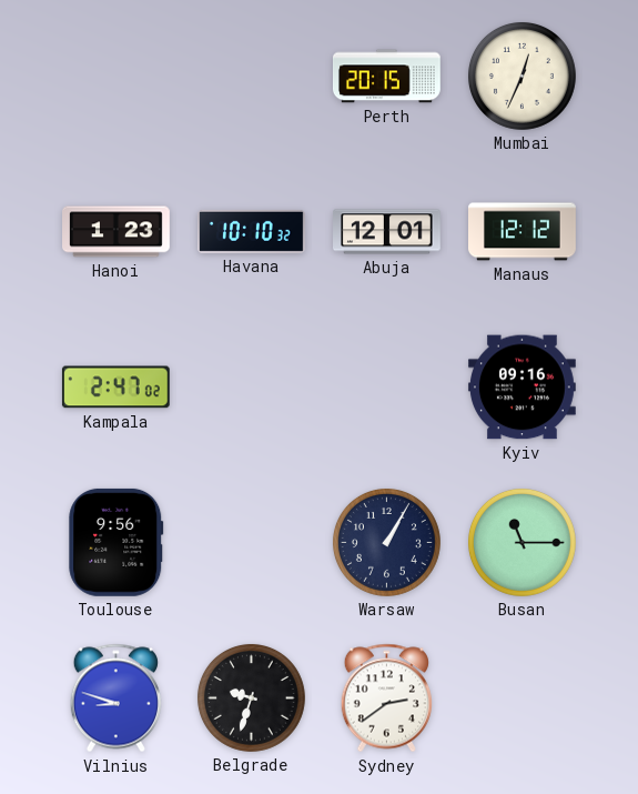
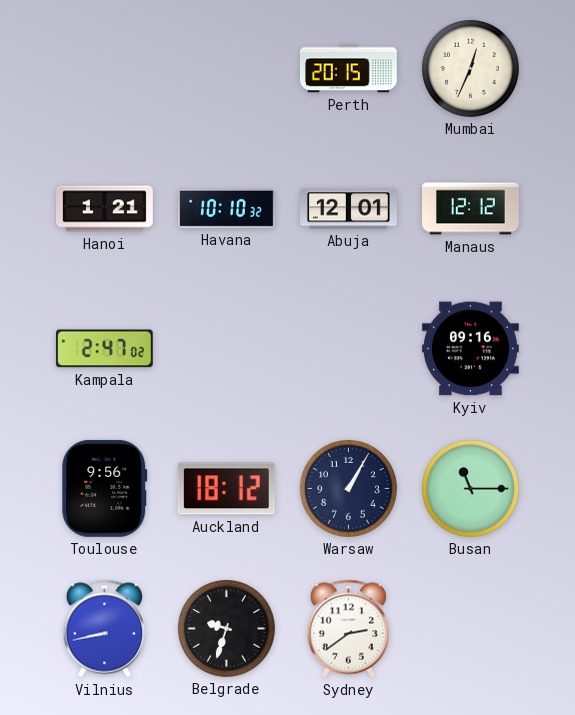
Hanoi: 1:23 -> 1:21
Auckland: none -> 18:12
Vilnius: 8:48 -> 8:43
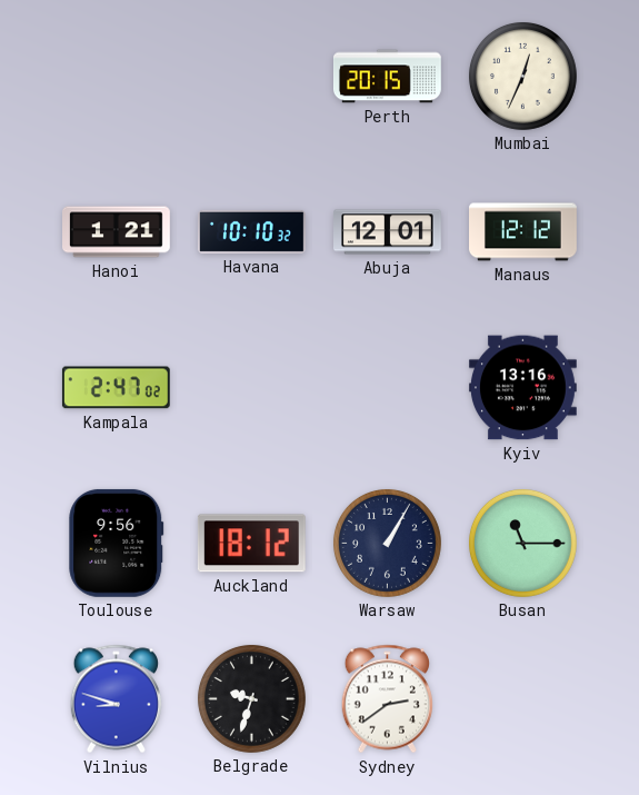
Kyiv: 09:16 -> 13:16
Vilnius: 8:43 -> 8:48
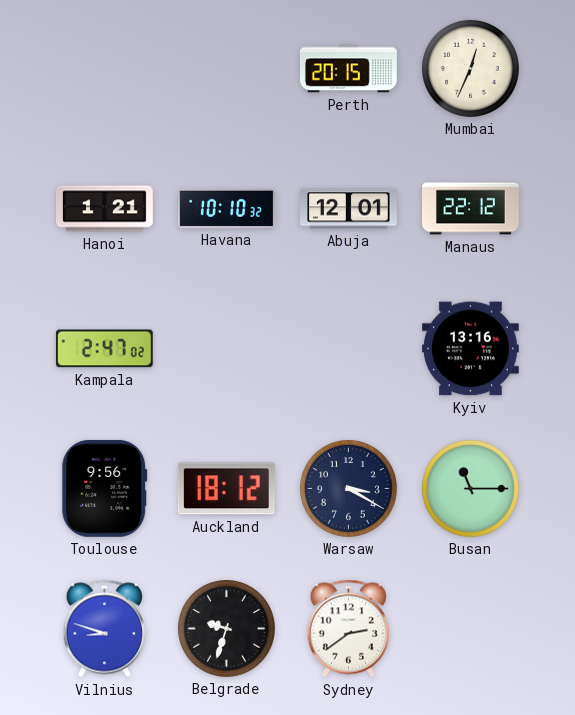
Manaus: 12:12 -> 22:12
Warsaw: 1:05 -> 3:20
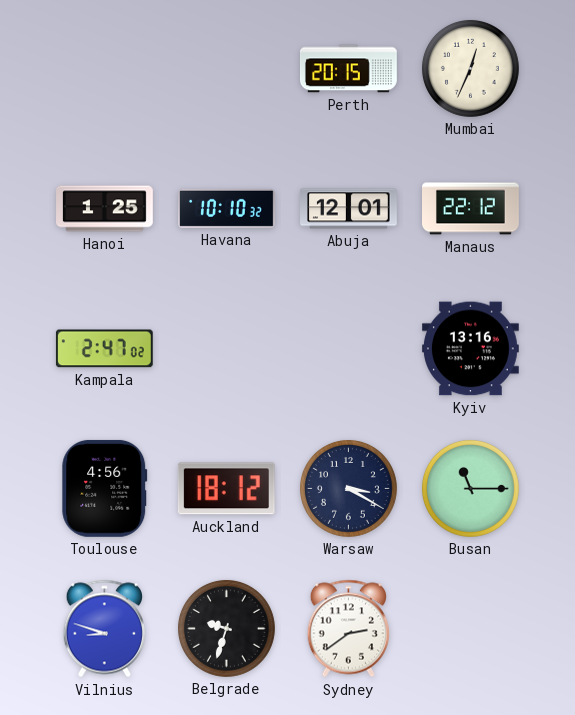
Hanoi: 1:21 -> 1:25
Toulouse: 9:56 -> 4:56
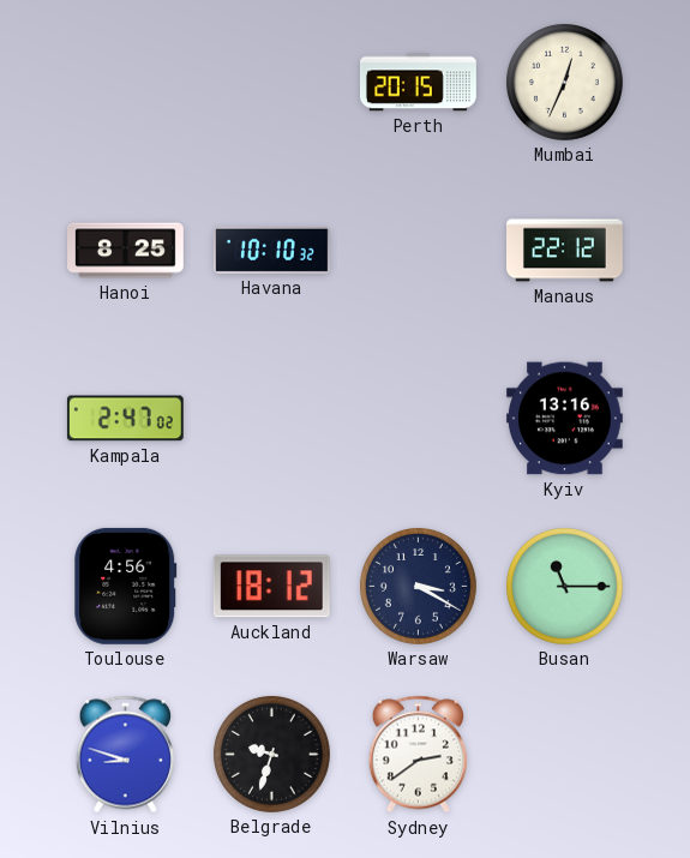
Hanoi: 1:25 -> 8:25
Abuja: 12:01 -> none
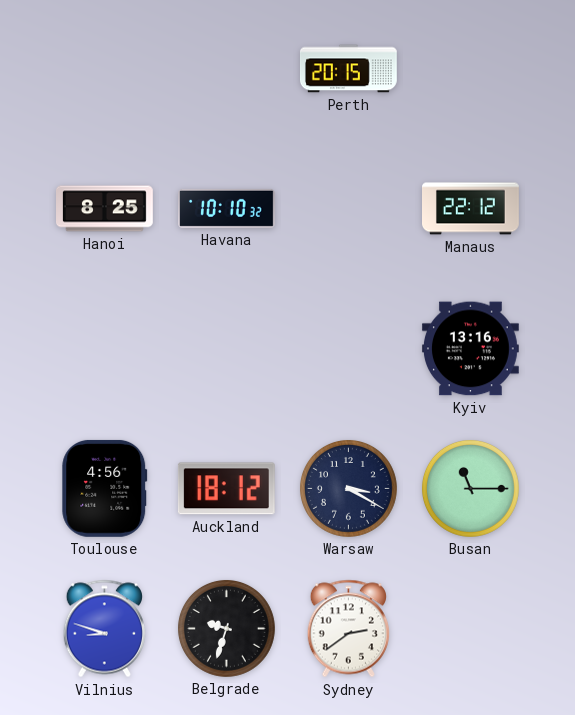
Mumbai: 12:34 -> none
Kampala: 2:47 -> none
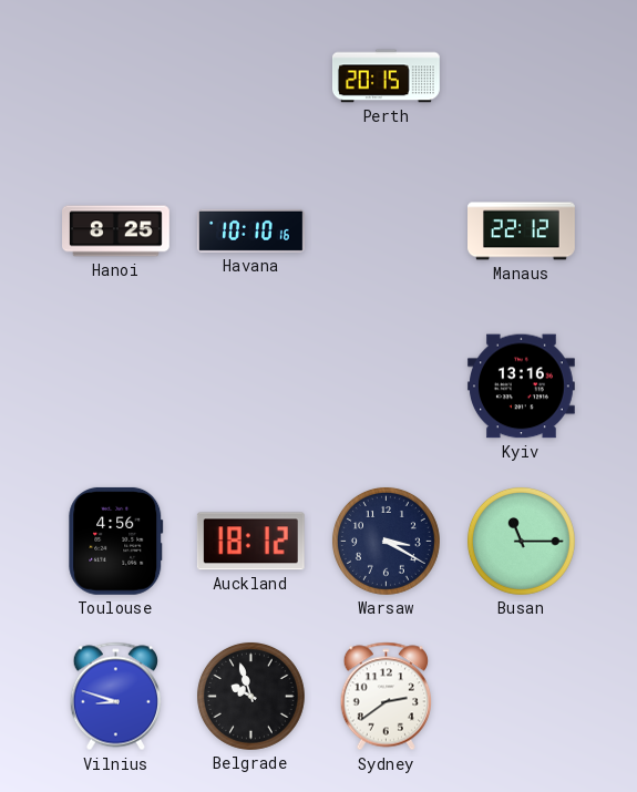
Havana: 10:10:32 -> 10:10:16
Belgrade: 9:33 -> 9:57
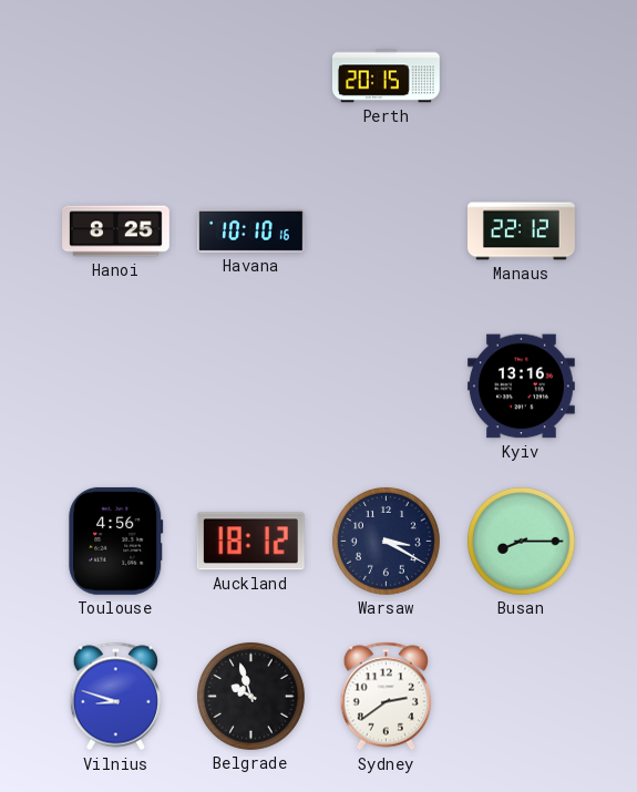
Busan: 11:15 -> 8:15
